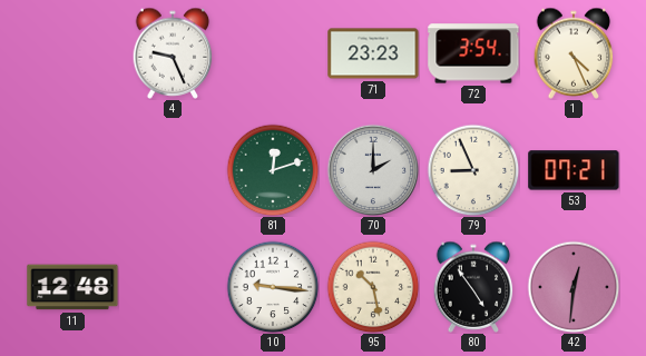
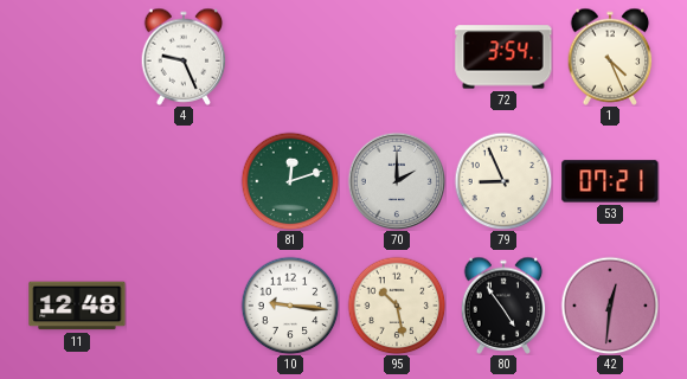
71: 23:23 -> none
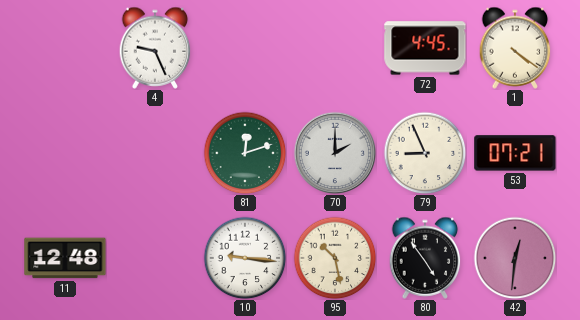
72: 3:54 -> 4:45
1: 4:26 -> 4:21
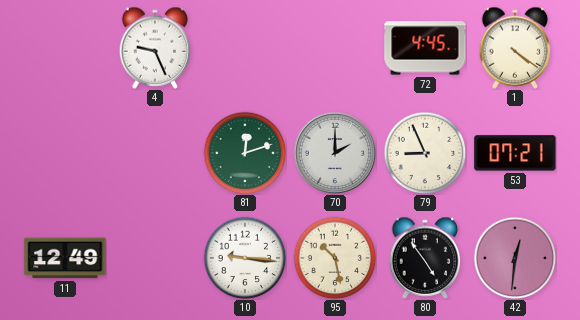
11: 12:48 -> 12:49
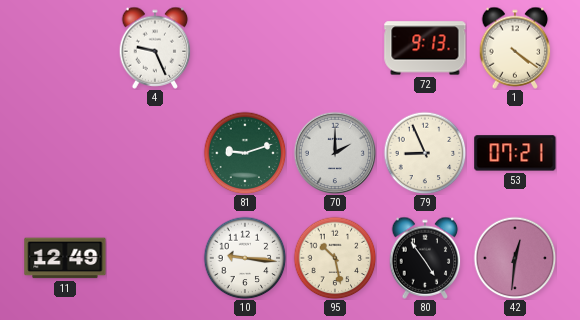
72: 4:45 -> 9:13
81: 12:12 -> 9:12
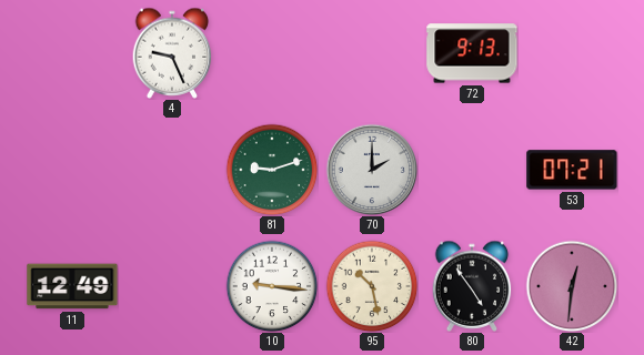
1: 4:21 -> none
79: 8:56 -> none
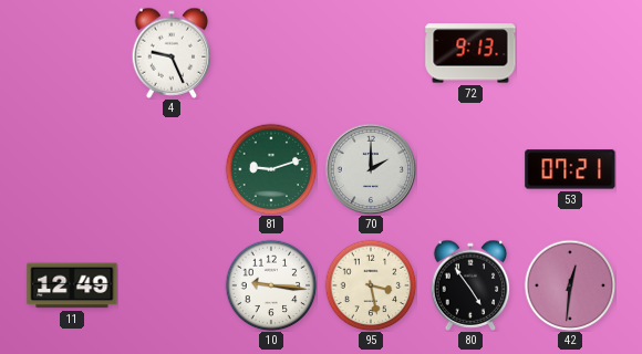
95: 10:28 -> 3:28
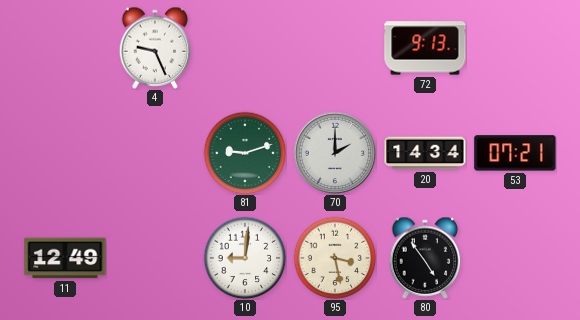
20: none -> 14:34
10: 9:16 -> 9:01
42: 12:31 -> none
